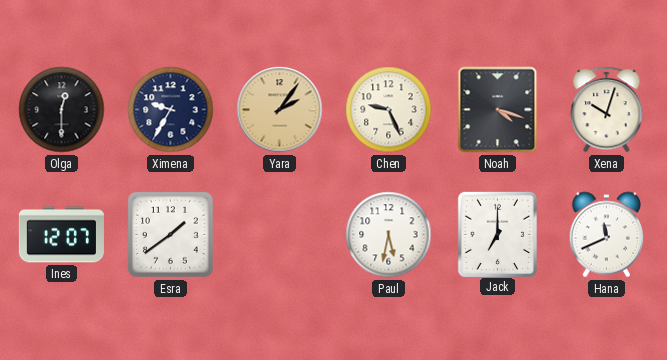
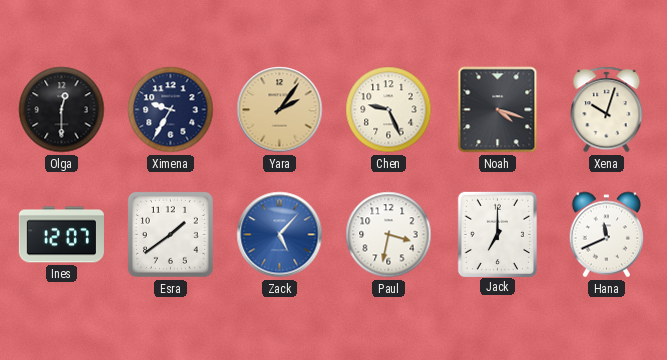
Zack: none -> 5:07
Paul: 5:32 -> 3:32
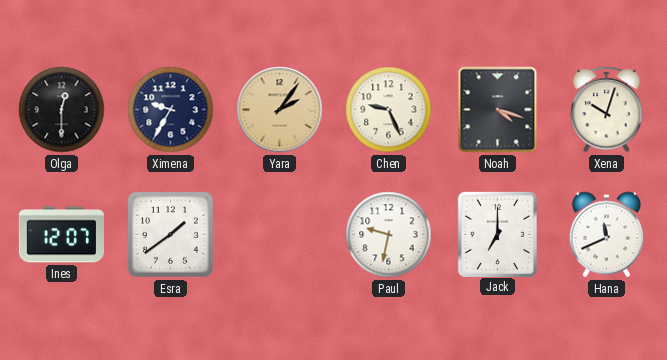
Zack: 5:07 -> none
Paul: 3:32 -> 9:32
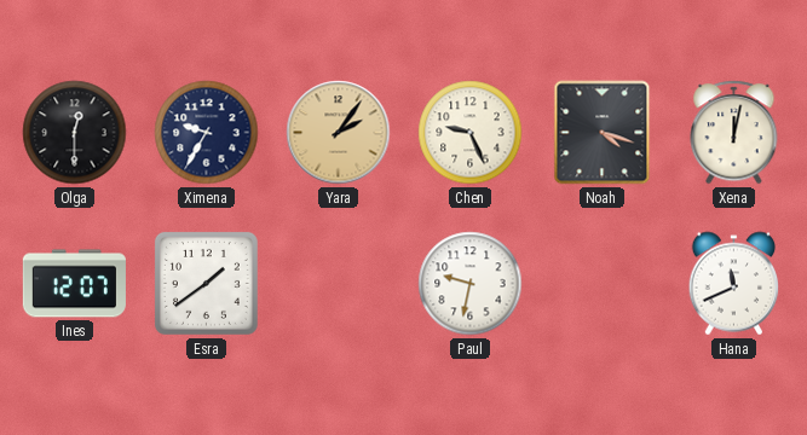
Xena: 10:03 -> 12:02
Jack: 7:00 -> none
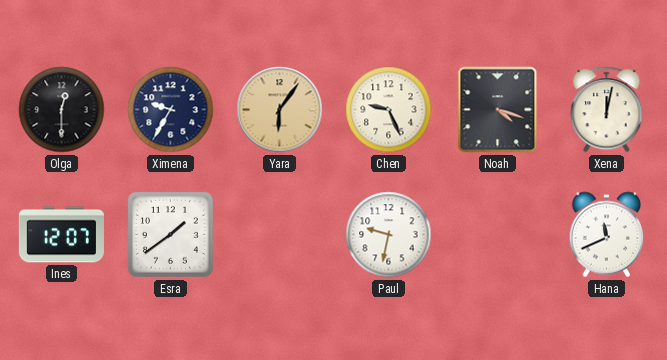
Yara: 2:06 -> 6:06
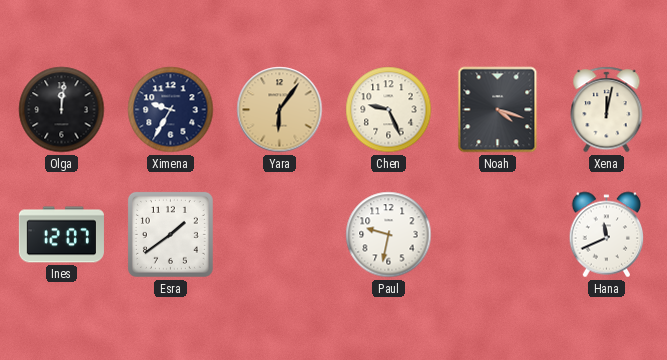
Olga: 12:30 -> 12:01
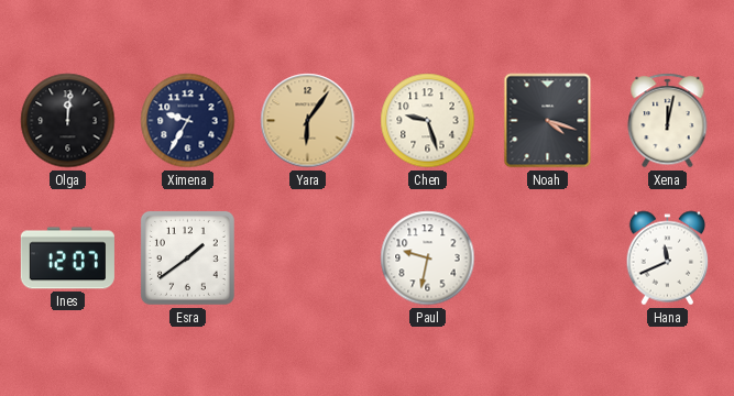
Chen: 9:26 -> 9:27
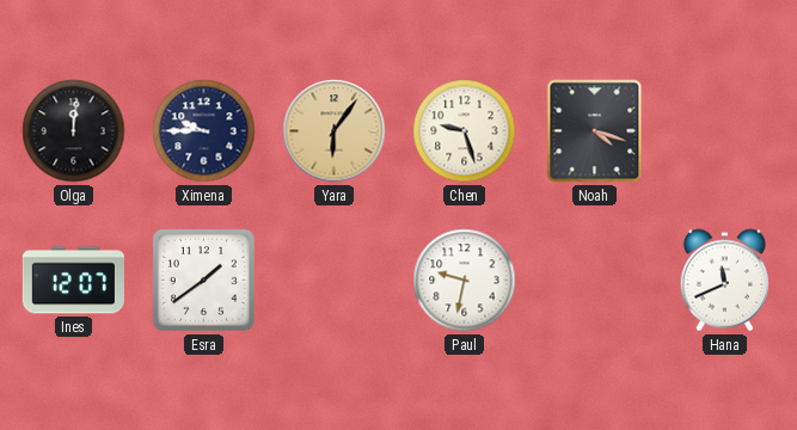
Ximena: 9:35 -> 9:45
Xena: 12:02 -> none
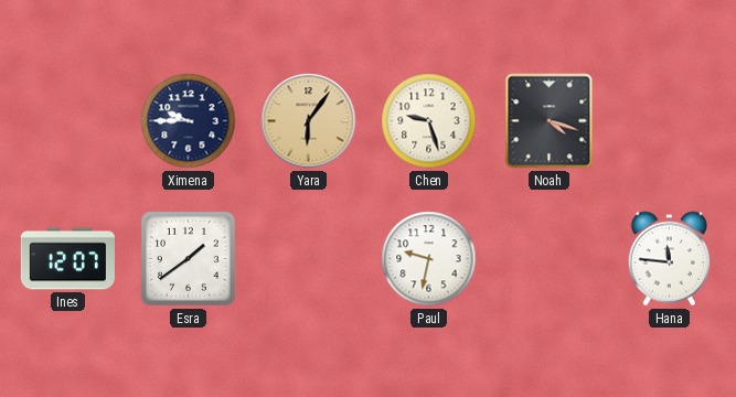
Olga: 12:01 -> none
Hana: 11:41 -> 11:46
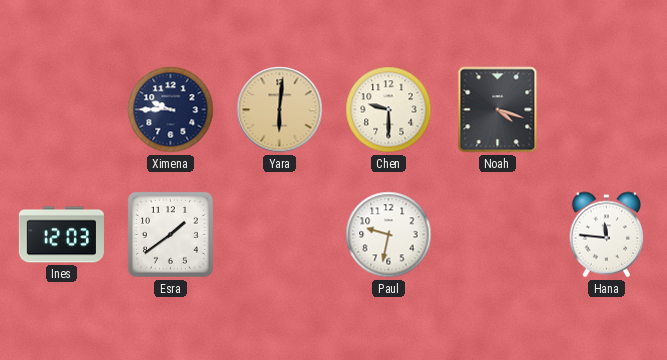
Yara: 6:06 -> 6:01
Chen: 9:27 -> 9:30
Ines: 12:07 -> 12:03
